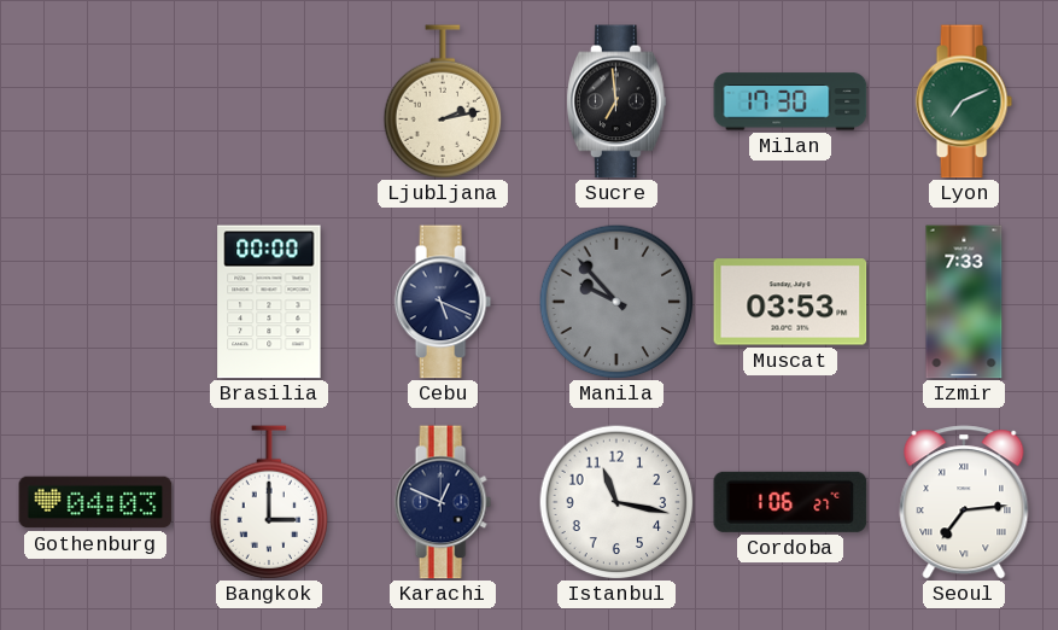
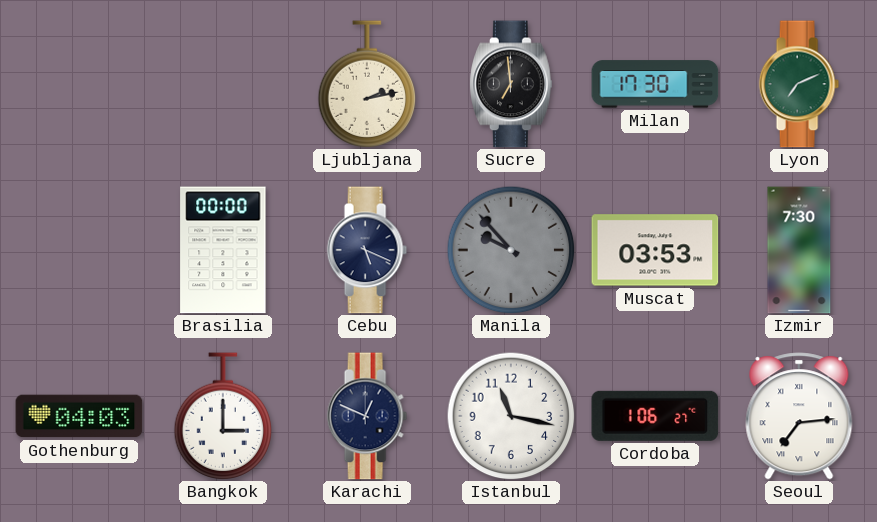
Izmir: 7:33 -> 7:30
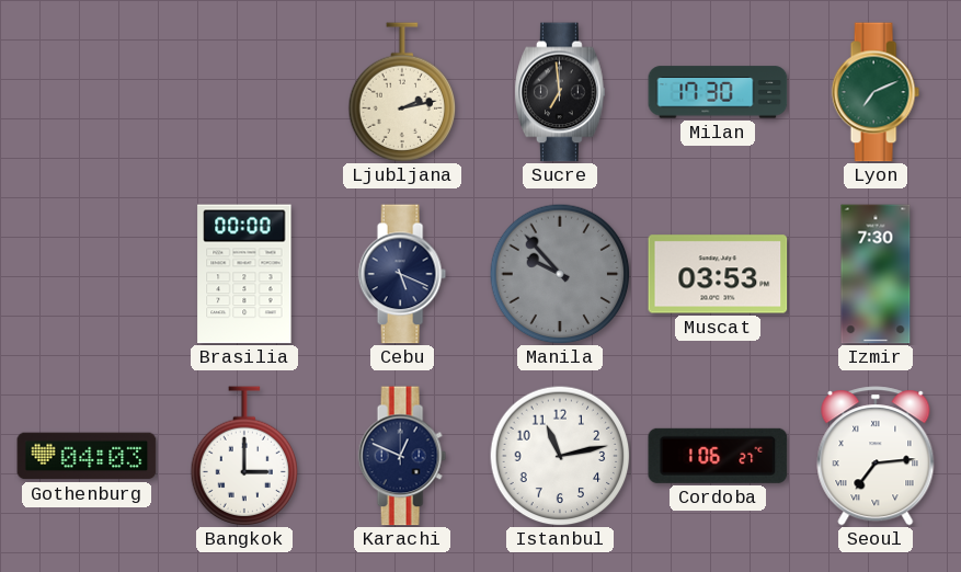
Istanbul: 11:17 -> 11:13
